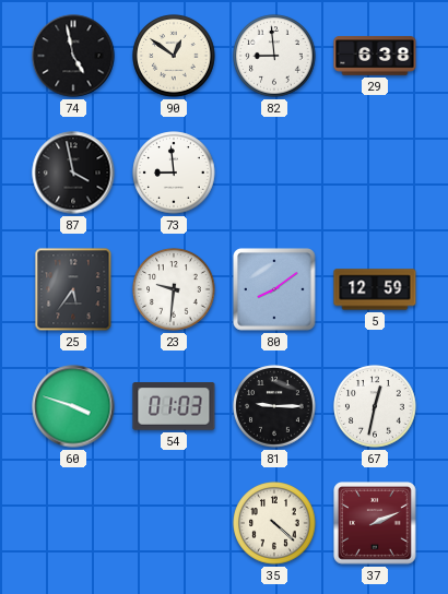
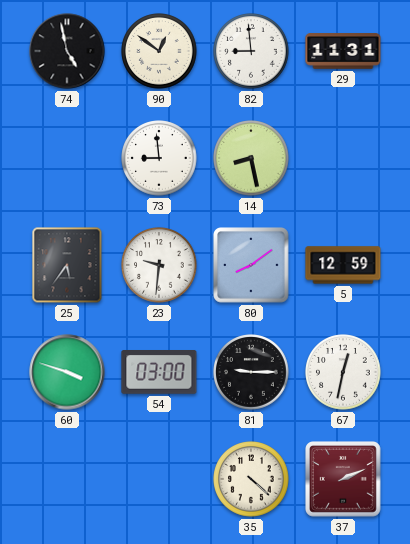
29: 6:38 -> 11:31
87: 3:58 -> none
14: none -> 8:28
54: 01:03 -> 03:00
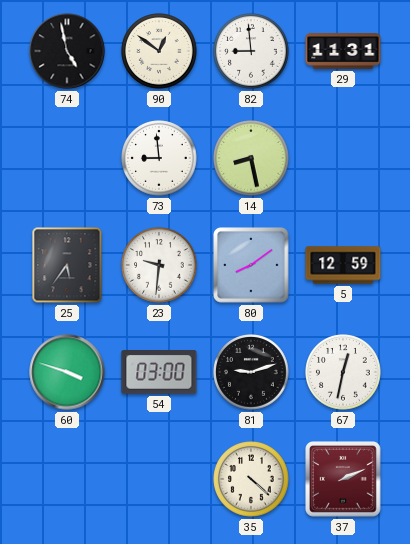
81: 9:15 -> 9:12
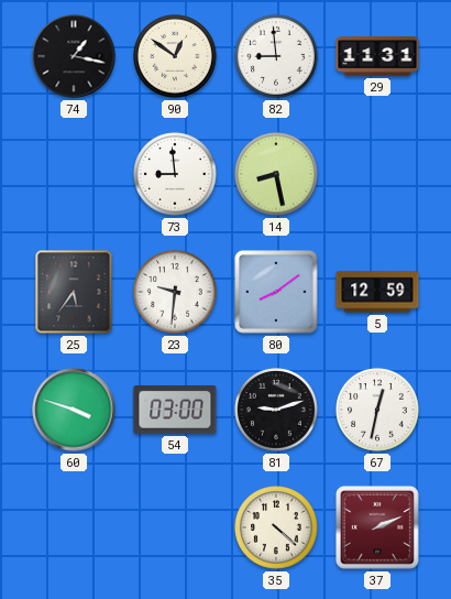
74: 4:58 -> 1:17
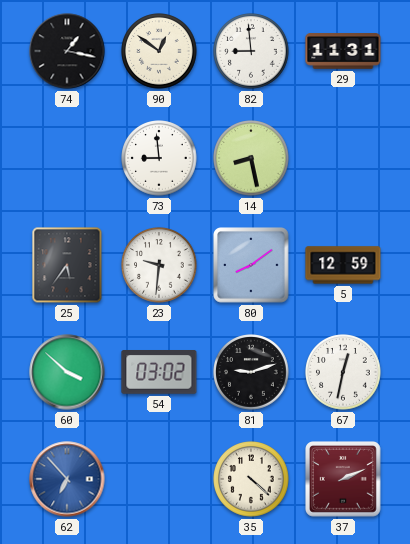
60: 3:48 -> 3:52
54: 03:00 -> 03:02
62: none -> 6:53
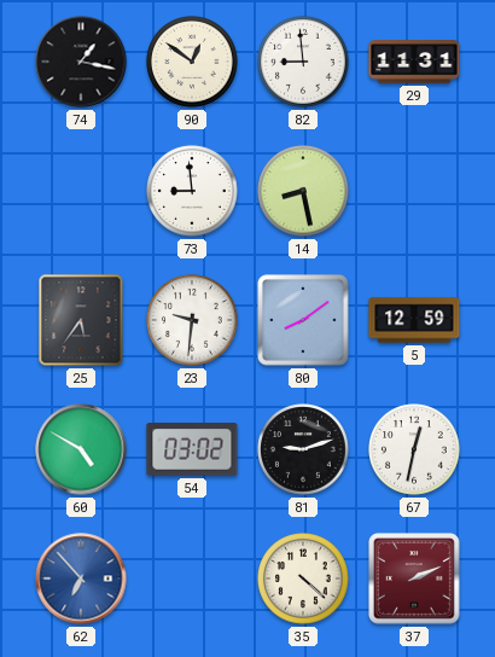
60: 3:52 -> 4:50
